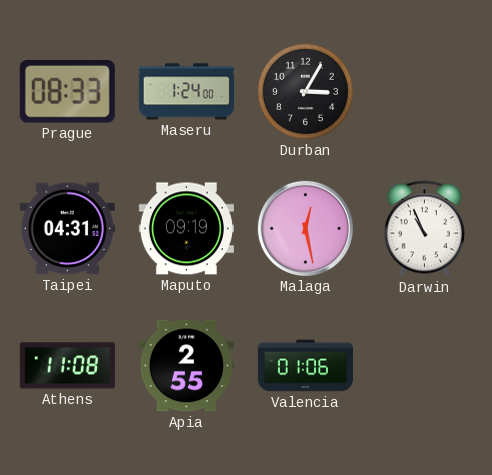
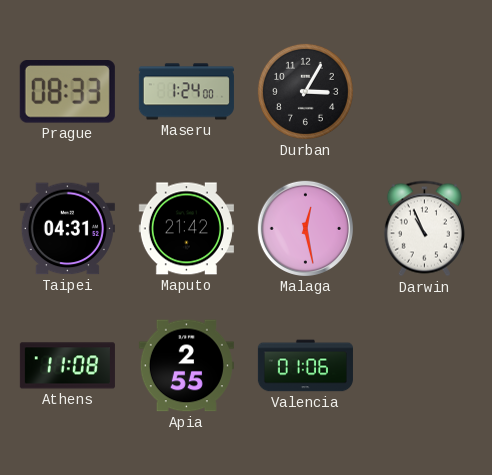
Maputo: 09:19 -> 21:42
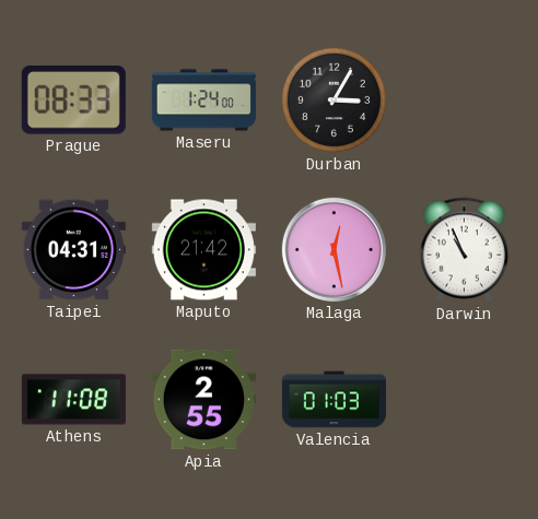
Valencia: 01:06 -> 01:03
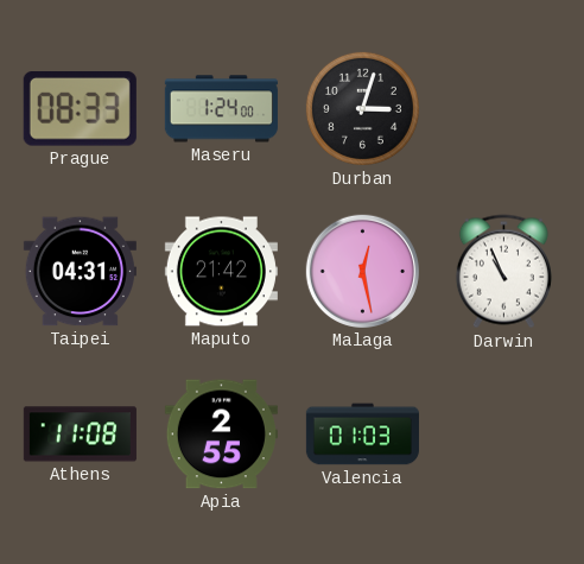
Durban: 3:05 -> 3:03
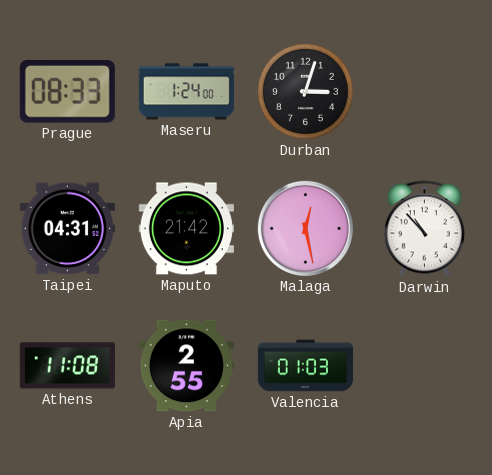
Darwin: 10:56 -> 10:53
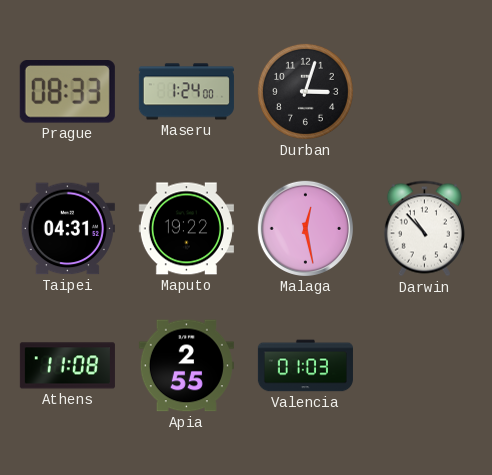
Maputo: 21:42 -> 19:22
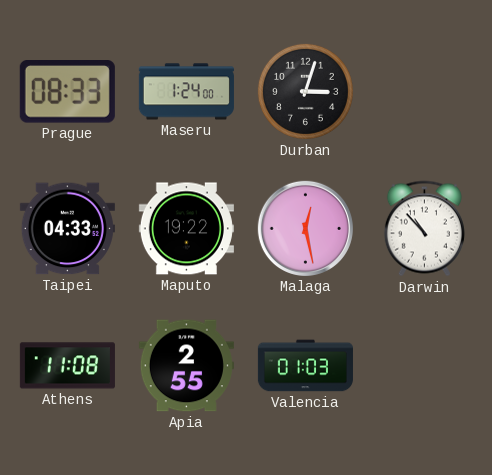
Taipei: 04:31 -> 04:33
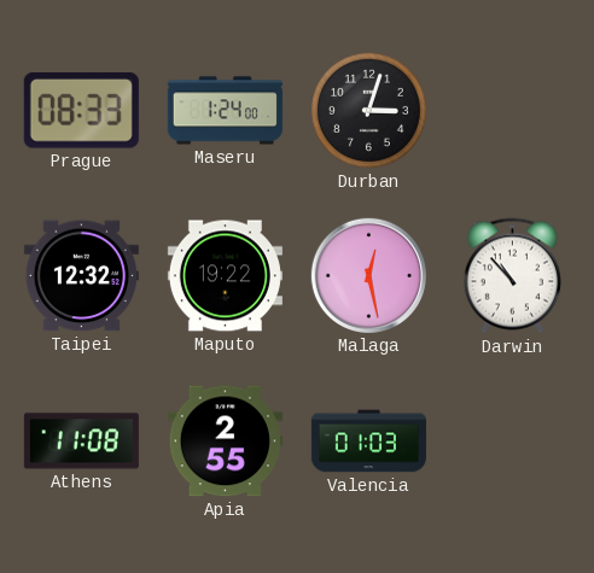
Taipei: 04:33 -> 12:32
